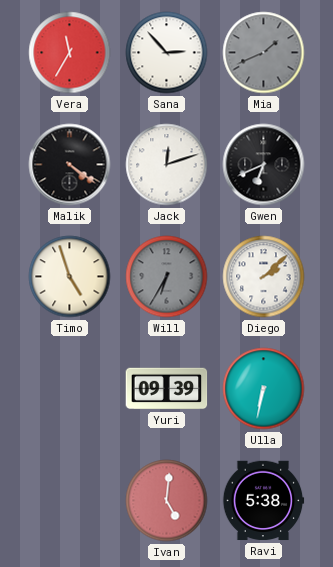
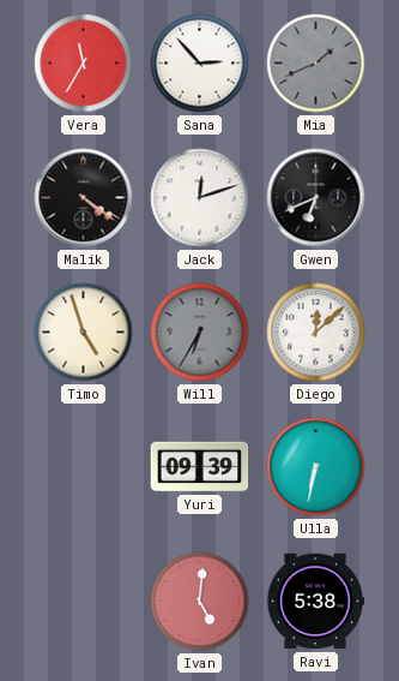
Diego: 2:08 -> 12:08
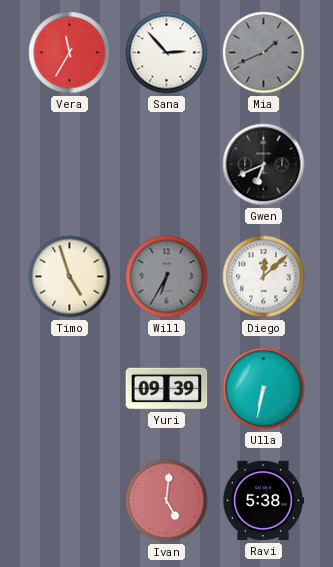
Malik: 4:21 -> none
Jack: 12:12 -> none
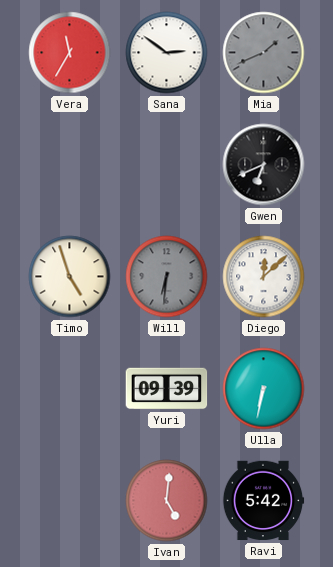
Sana: 2:53 -> 2:51
Will: 6:35 -> 6:31
Ravi: 5:38 -> 5:42
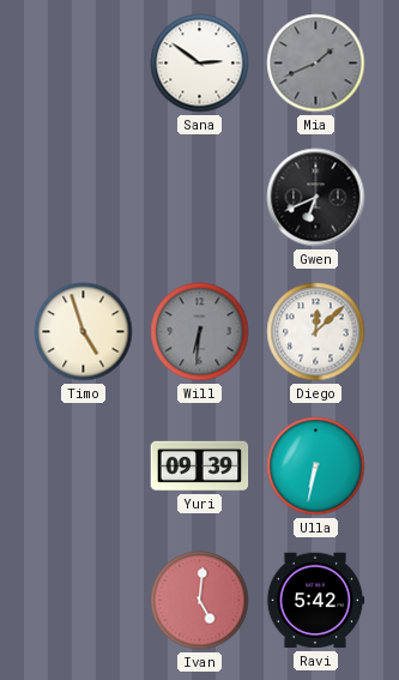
Vera: 11:35 -> none
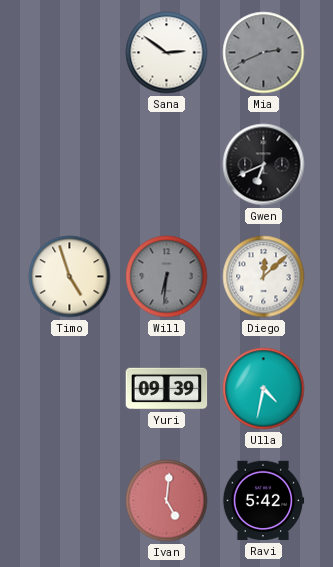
Mia: 1:41 -> 2:41
Ulla: 6:32 -> 4:32
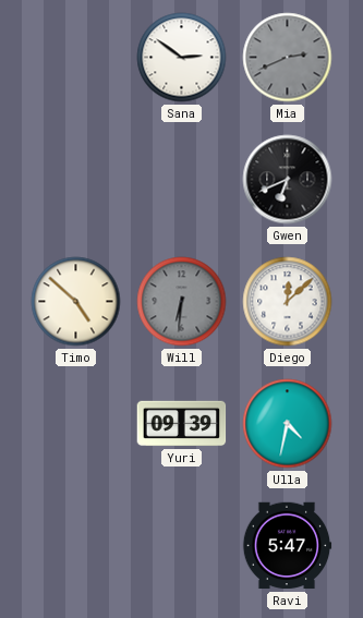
Timo: 4:57 -> 4:52
Ivan: 5:01 -> none
Ravi: 5:42 -> 5:47
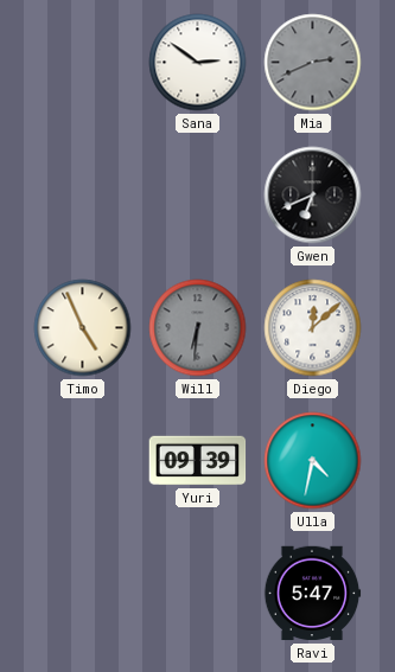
Timo: 4:52 -> 4:56
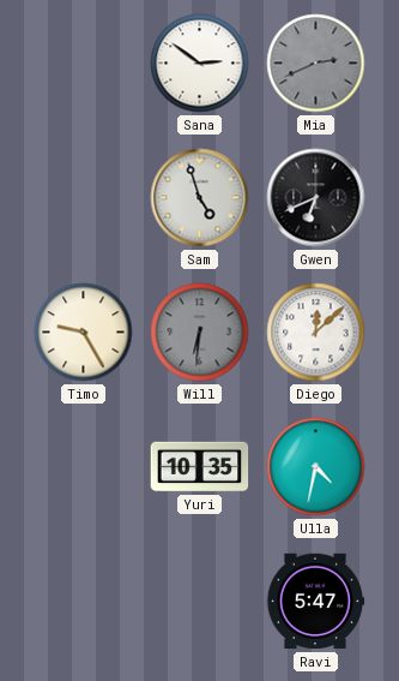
Sam: none -> 4:57
Timo: 4:56 -> 9:25
Yuri: 09:39 -> 10:35
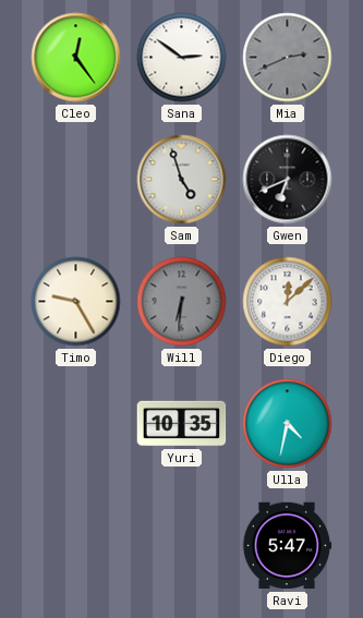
Cleo: none -> 12:24
